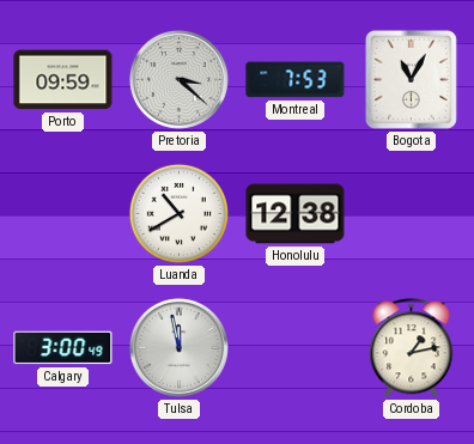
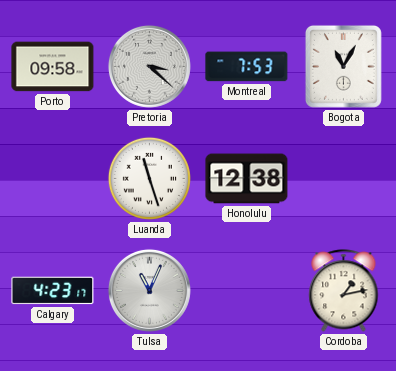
Porto: 09:59 -> 09:58
Luanda: 10:40 -> 11:27
Calgary: 3:00 -> 4:23
Tulsa: 11:58 -> 11:04
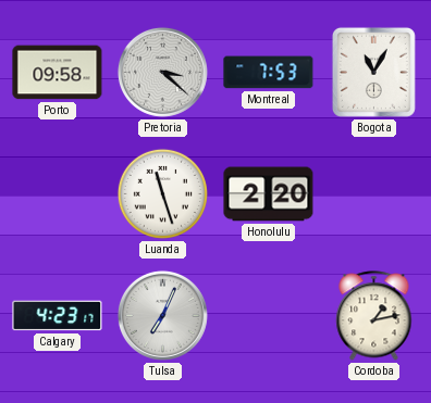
Honolulu: 12:38 -> 2:20
Tulsa: 11:04 -> 7:04
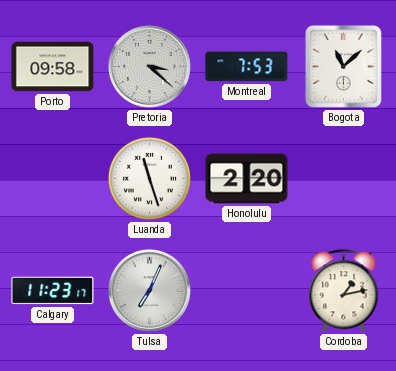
Bogota: 11:05 -> 11:08
Calgary: 4:23 -> 11:23
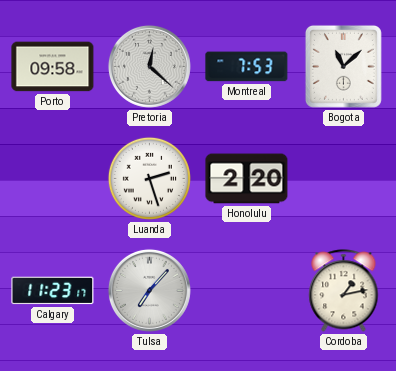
Pretoria: 3:22 -> 12:22
Luanda: 11:27 -> 2:27
Tulsa: 7:04 -> 7:07
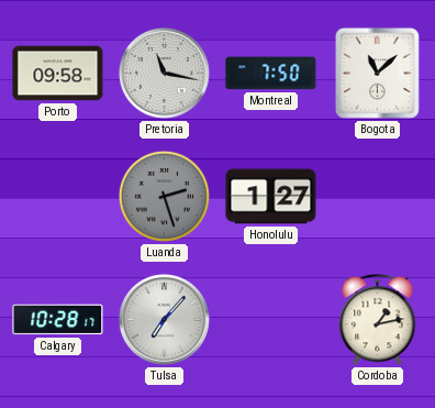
Pretoria: 12:22 -> 11:17
Montreal: 7:53 -> 7:50
Luanda dial: white -> grey
Honolulu: 2:20 -> 1:27
Calgary: 11:23 -> 10:28
